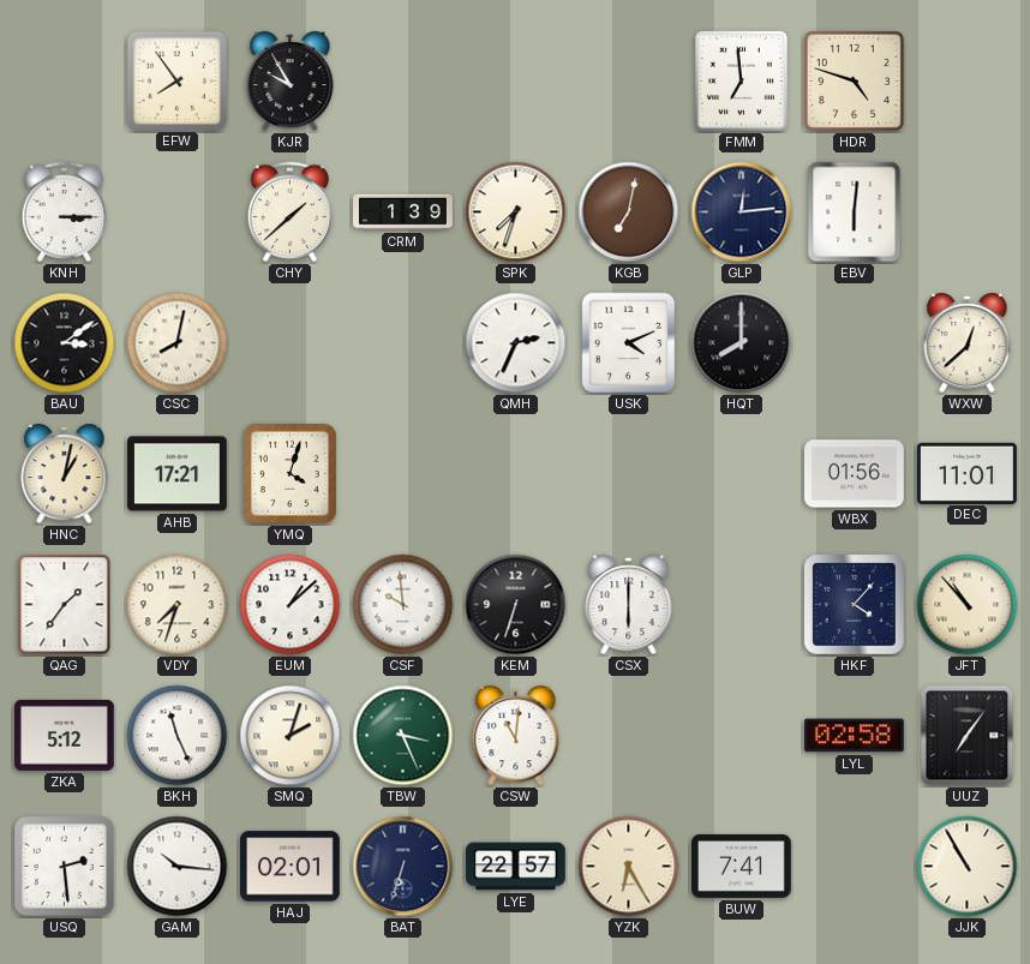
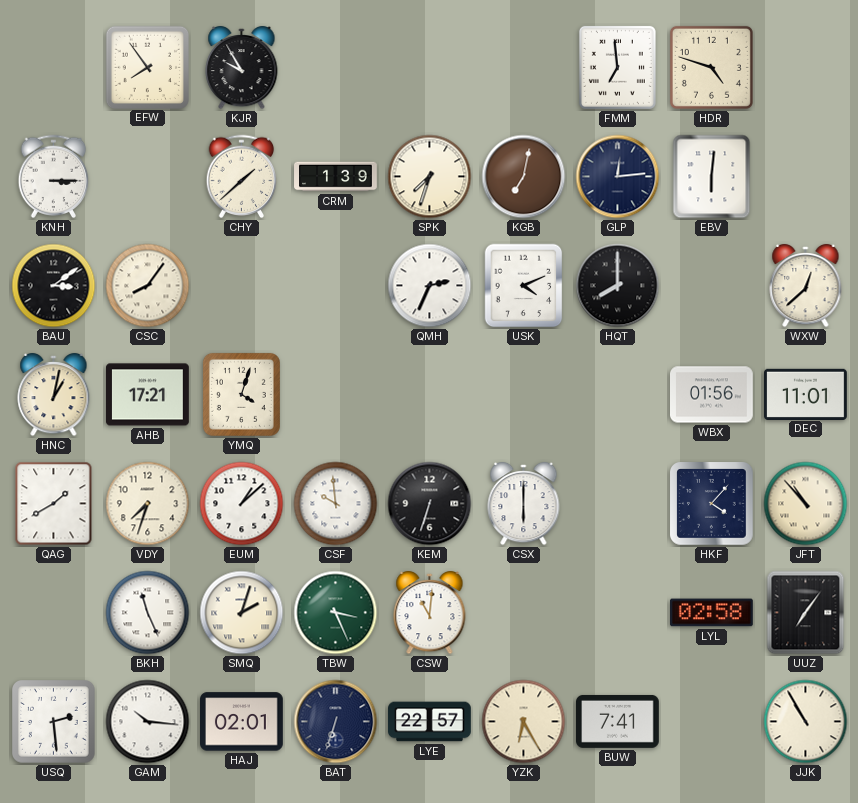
CSC: 8:02 -> 8:06
QAG: 1:36 -> 1:40
ZKA: 5:12 -> none
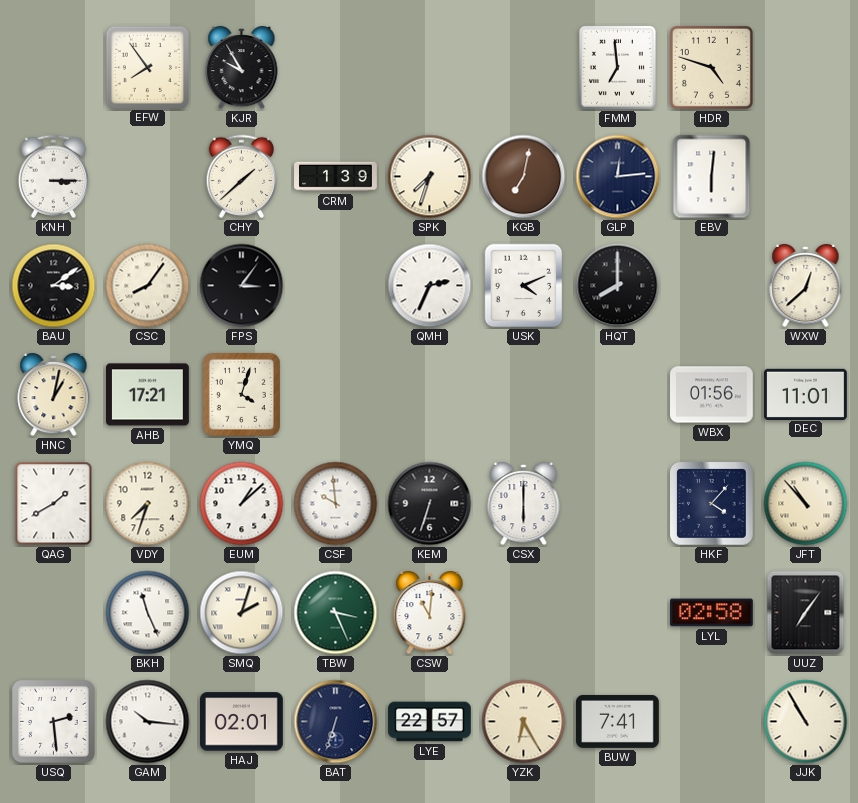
FPS: none -> 3:06
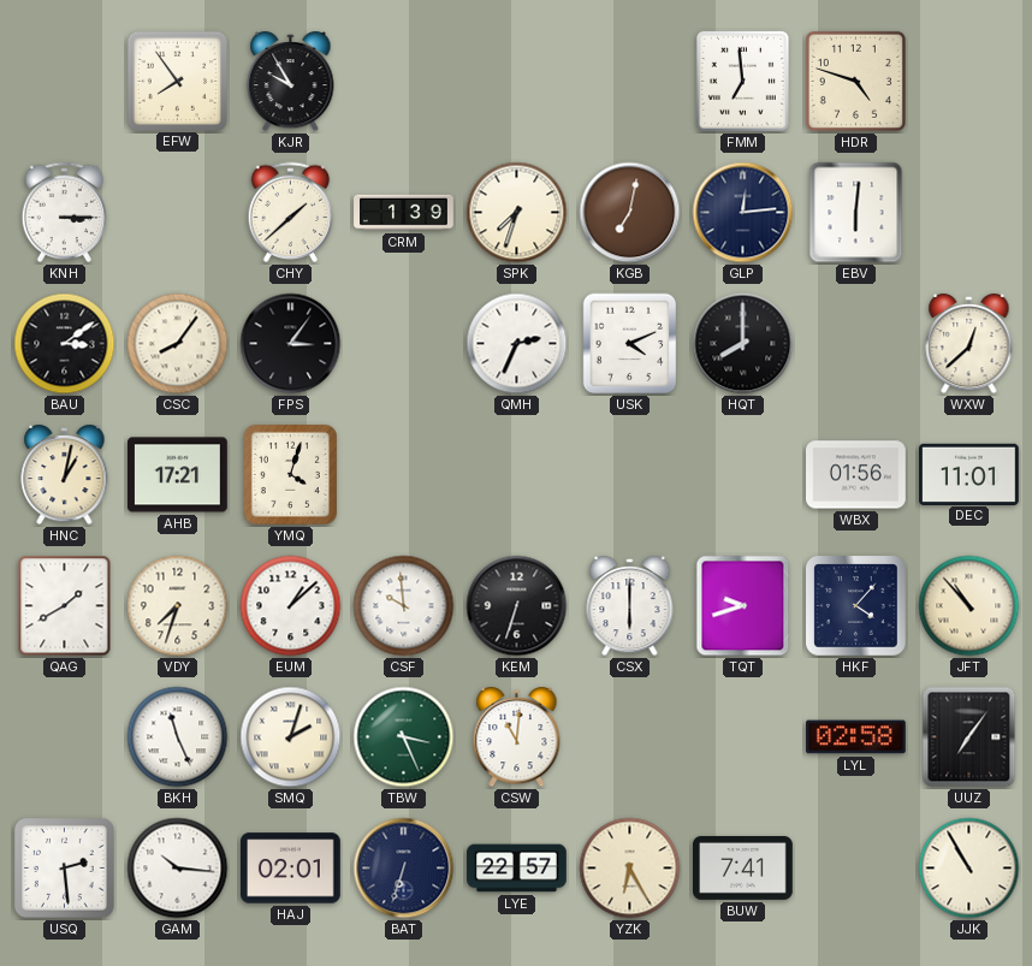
TQT: none -> 9:42
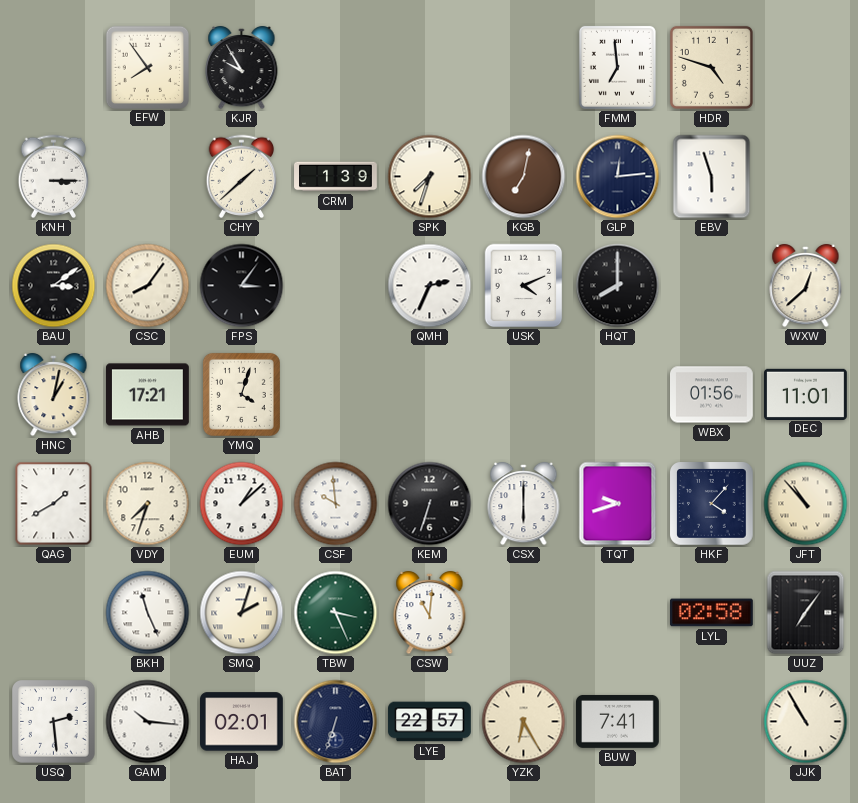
EBV: 6:01 -> 5:57
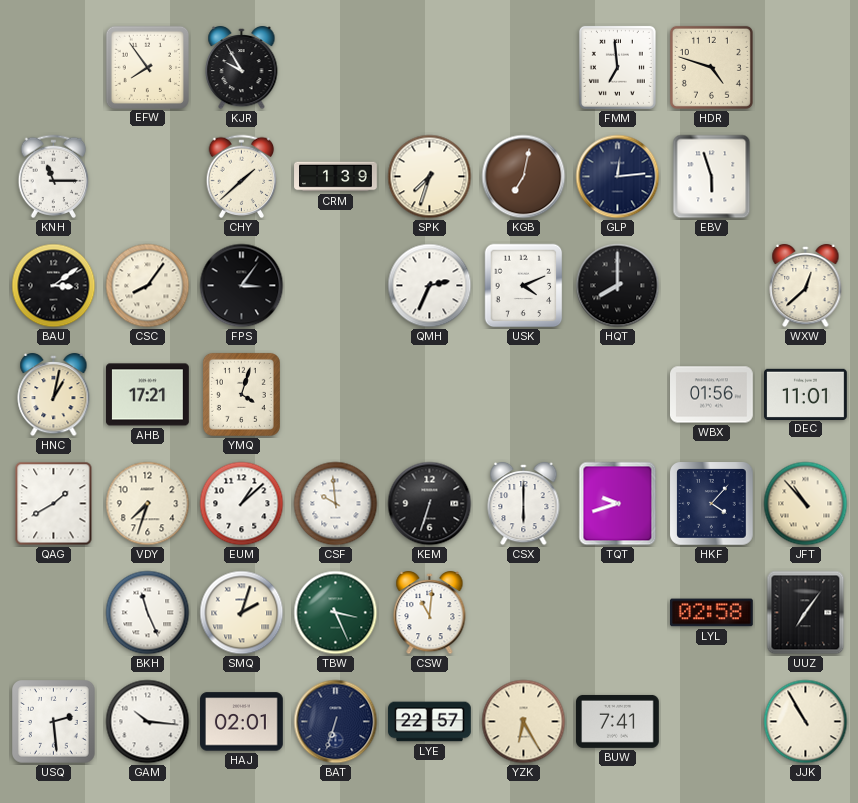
KNH: 3:15 -> 11:15
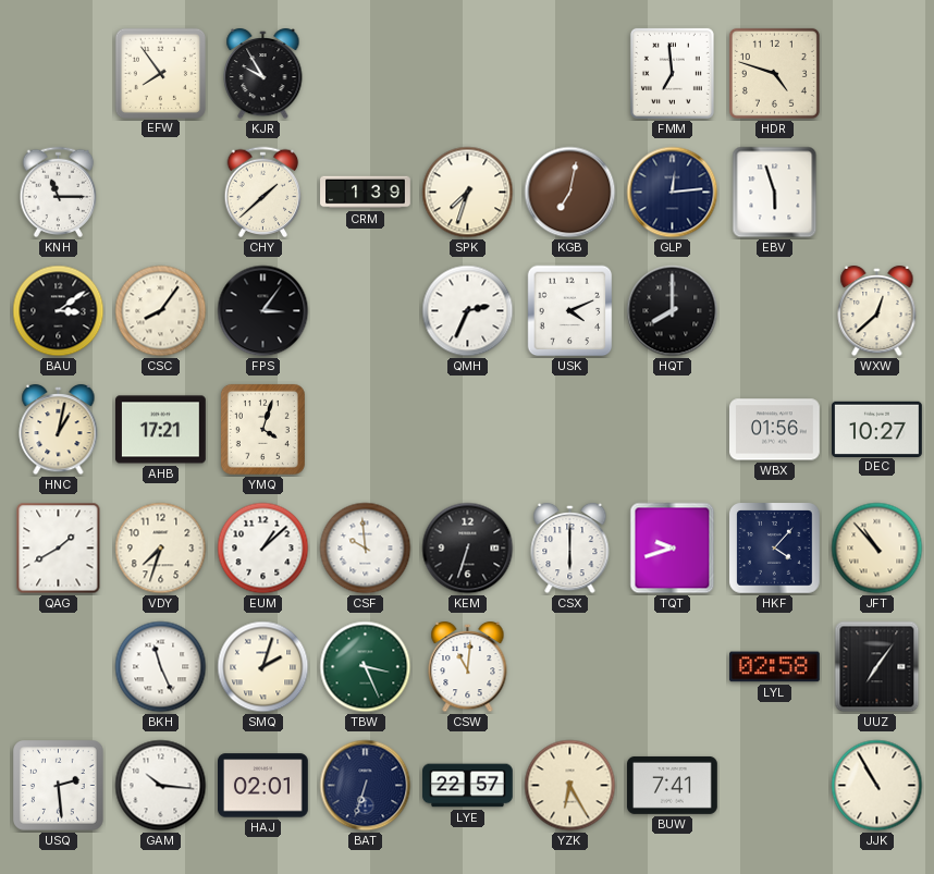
DEC: 11:01 -> 10:27
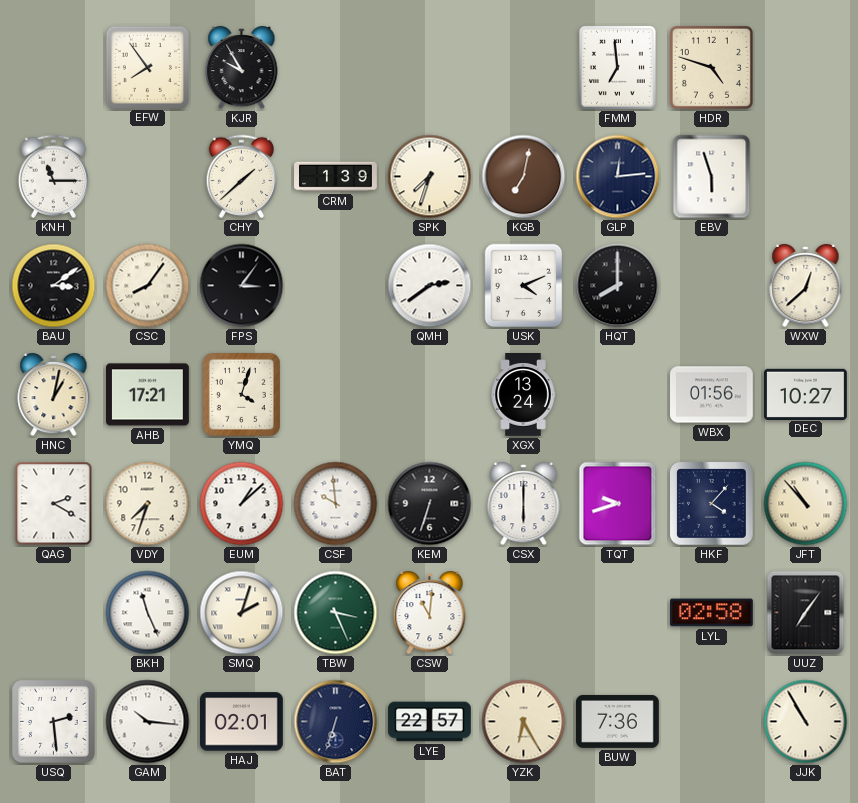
QMH: 2:34 -> 2:39
XGX: none -> 13:24
QAG: 1:40 -> 2:20
BUW: 7:41 -> 7:36
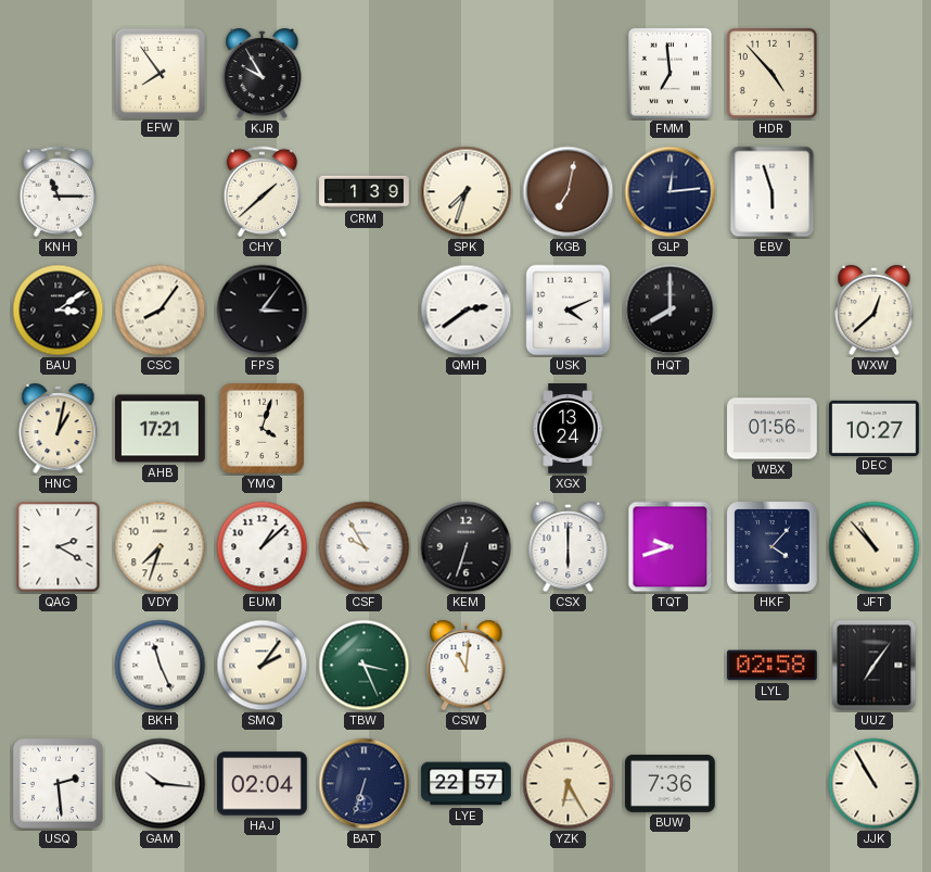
HDR: 4:48 -> 4:53
CSF: 9:59 -> 9:55
SMQ: 2:03 -> 2:06
HAJ: 02:01 -> 02:04
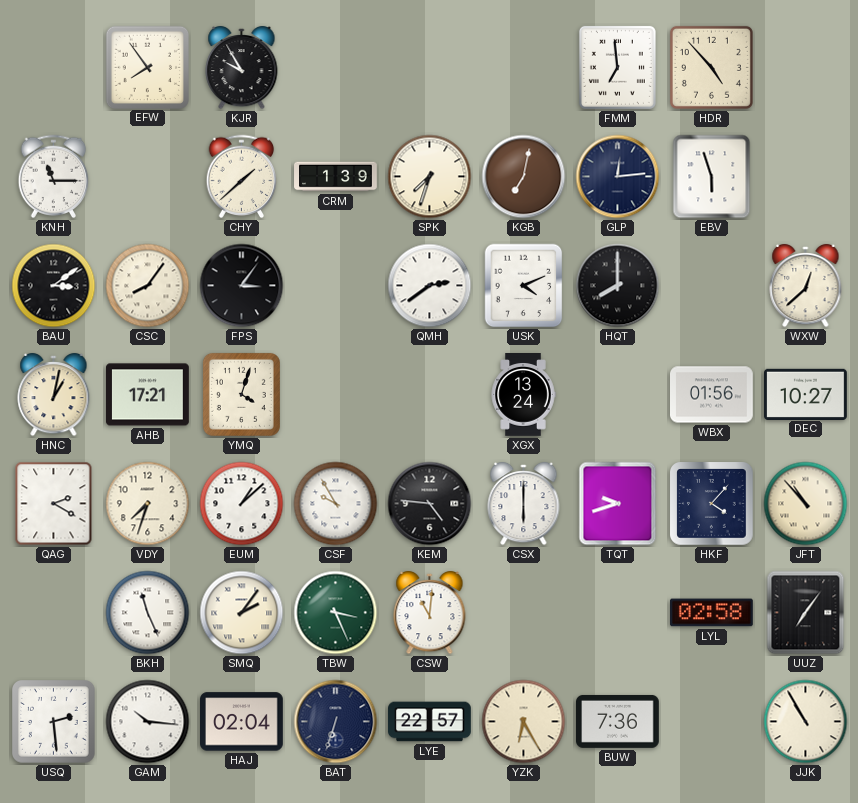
KEM: 6:33 -> 4:46
